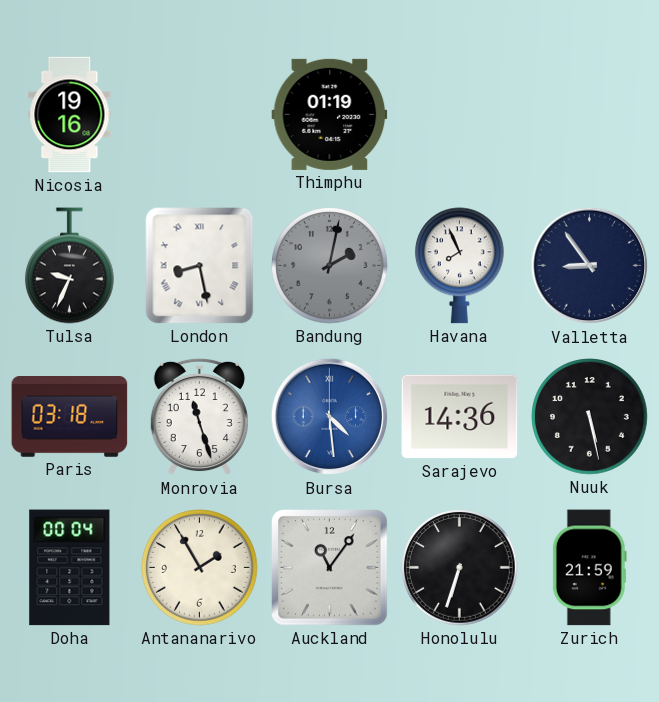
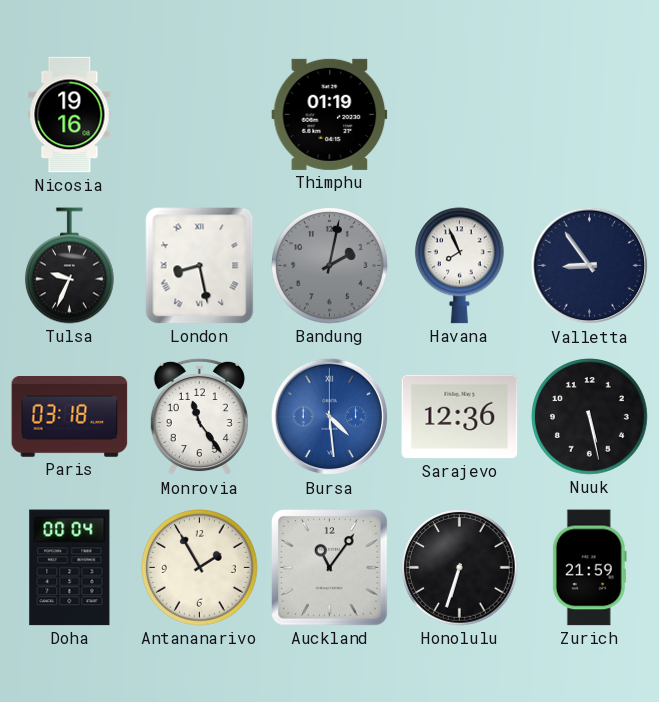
Monrovia: 11:27 -> 11:24
Sarajevo: 14:36 -> 12:36
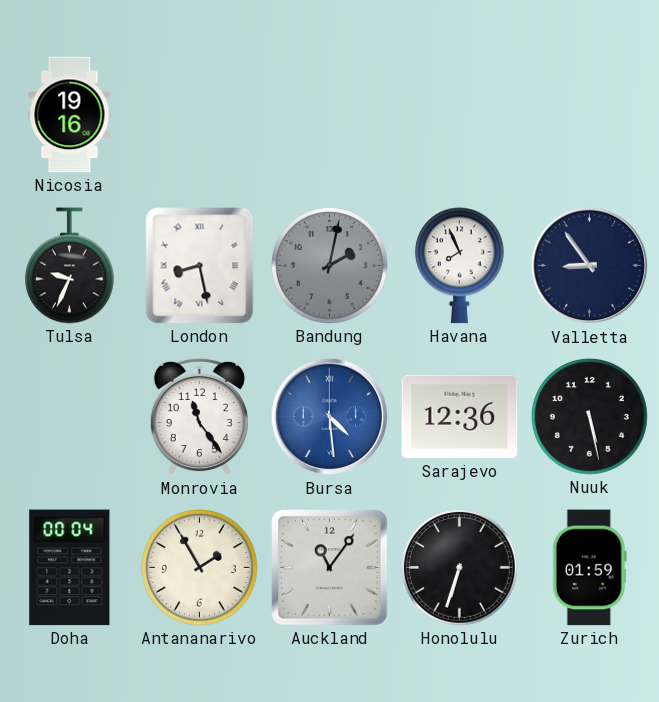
Thimphu: 01:19 -> none
Paris: 03:18 -> none
Zurich: 21:59 -> 01:59
